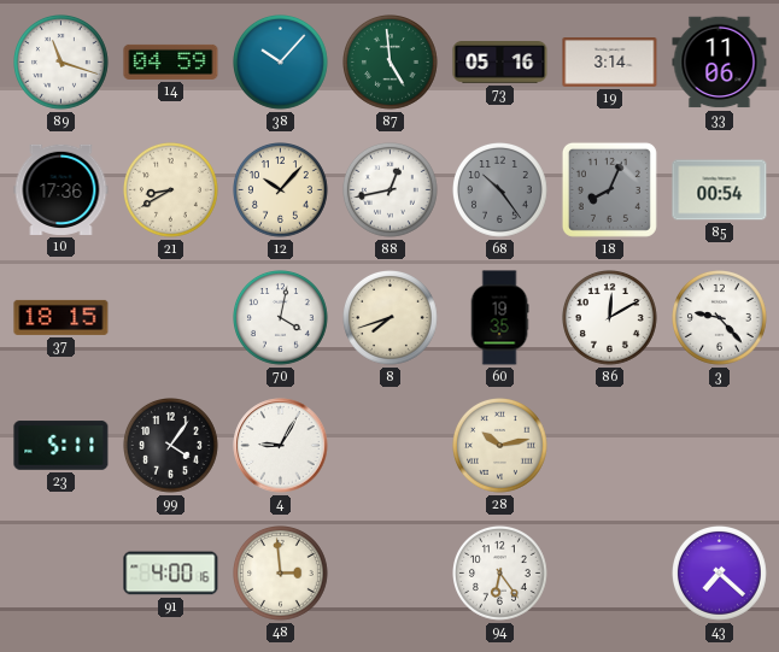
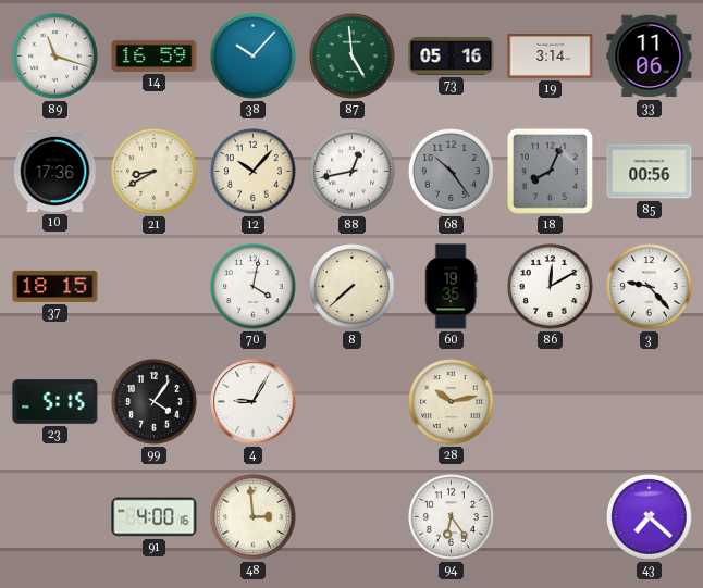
14: 04:59 -> 16:59
85: 00:54 -> 00:56
8: 7:42 -> 7:38
23: 5:11 -> 5:15
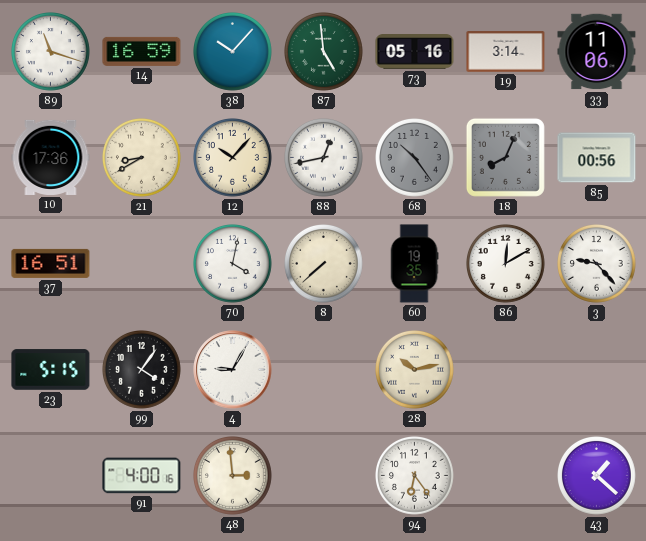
37: 18:15 -> 16:51
43: 7:22 -> 1:22
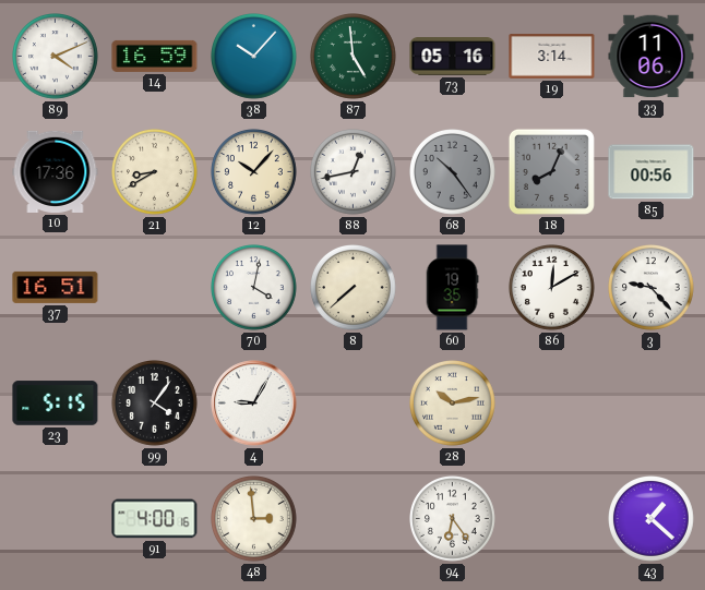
89: 11:18 -> 4:11
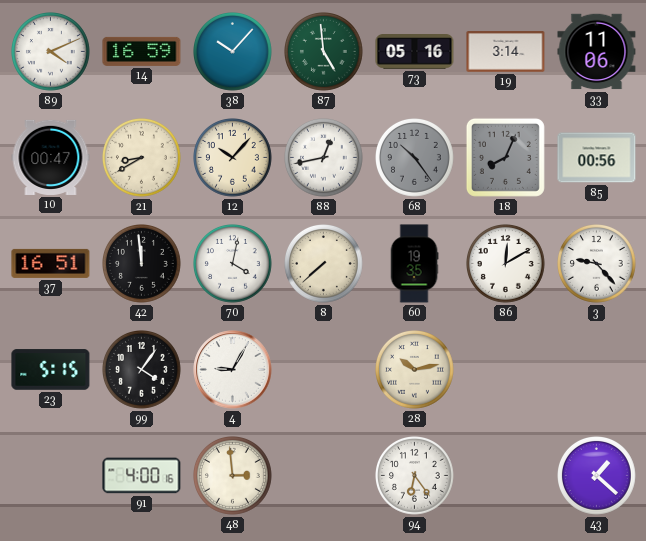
10: 17:36 -> 00:47
42: none -> 11:59
